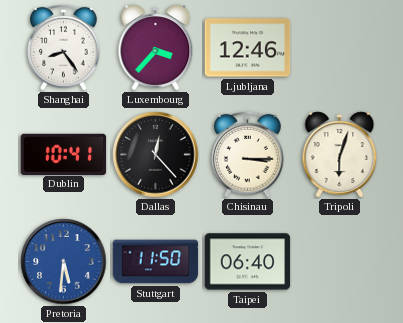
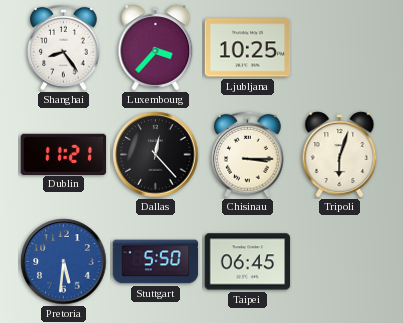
Ljubljana: 12:46 -> 10:25
Dublin: 10:41 -> 11:21
Stuttgart: 11:50 -> 5:50
Taipei: 06:40 -> 06:45
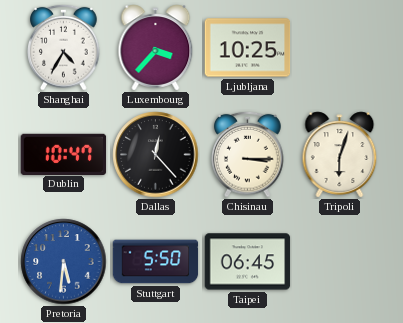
Shanghai: 8:24 -> 4:35
Dublin: 11:21 -> 10:47
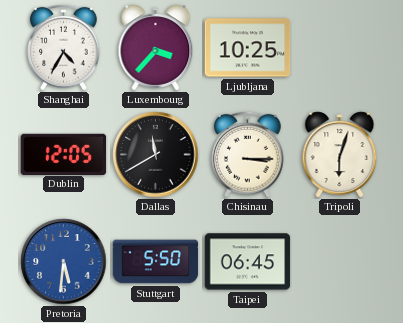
Dublin: 10:47 -> 12:05
Dallas: 12:23 -> 11:40
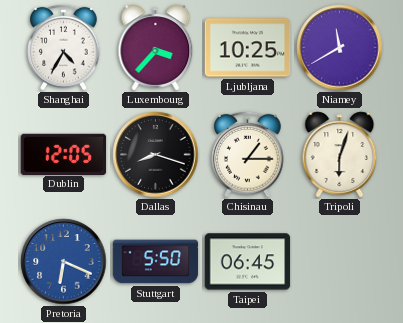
Niamey: none -> 11:40
Dallas: 11:40 -> 8:18
Chisinau: 3:15 -> 1:15
Pretoria: 5:31 -> 6:19
